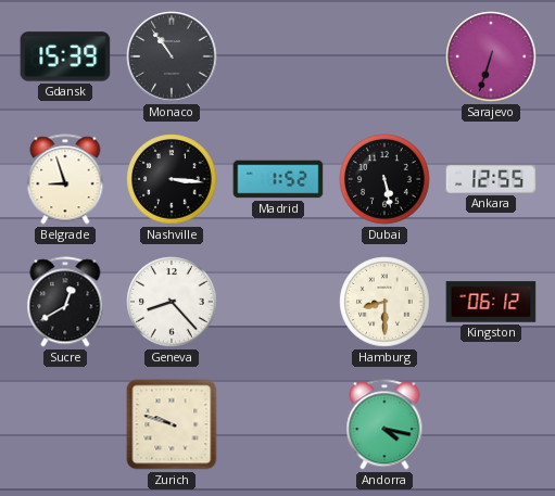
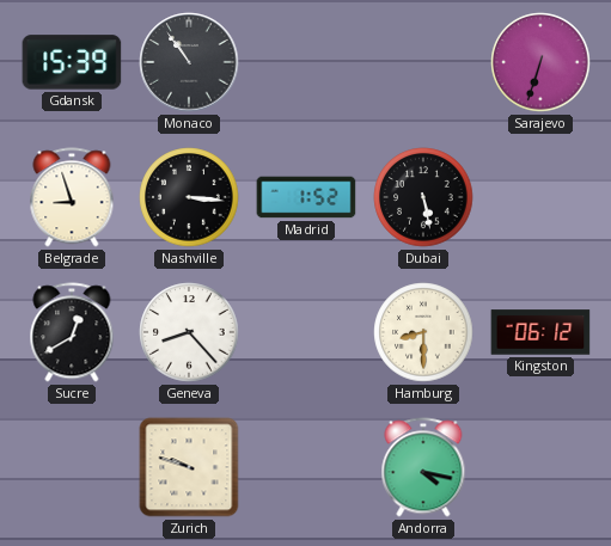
Ankara: 12:55 -> none
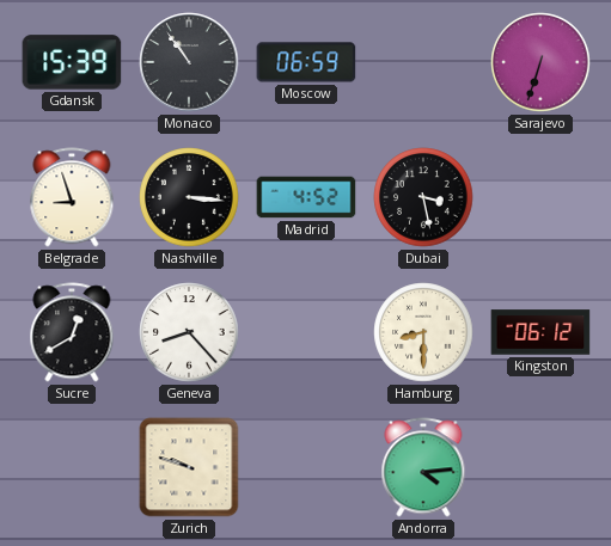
Moscow: none -> 06:59
Madrid: 1:52 -> 4:52
Dubai: 5:28 -> 3:28
Andorra: 4:17 -> 4:14
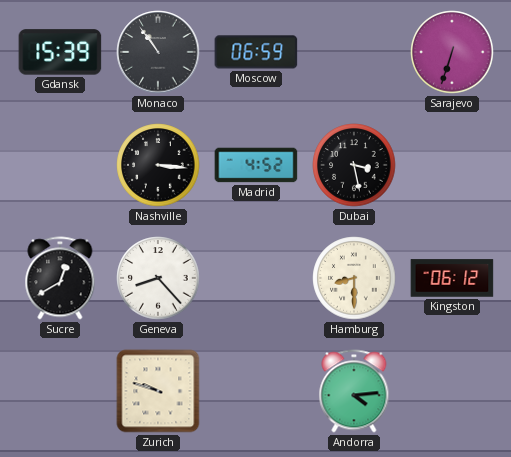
Belgrade: 8:57 -> none
